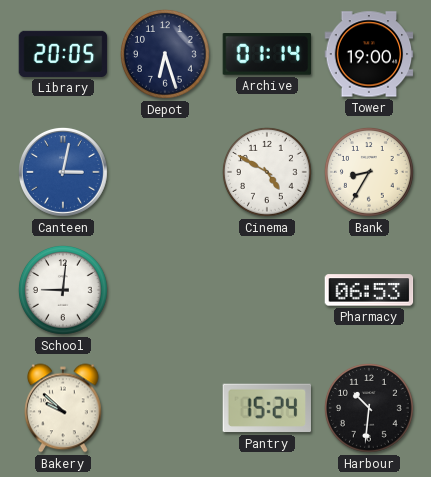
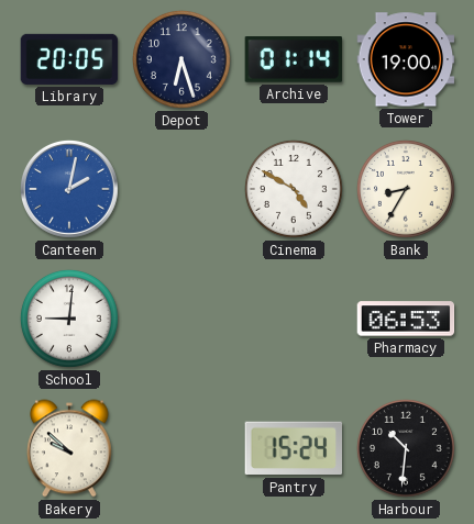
Canteen: 3:02 -> 2:02
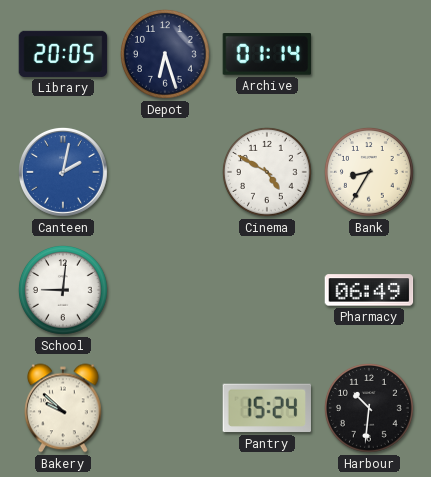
Tower: 19:00 -> none
Pharmacy: 06:53 -> 06:49
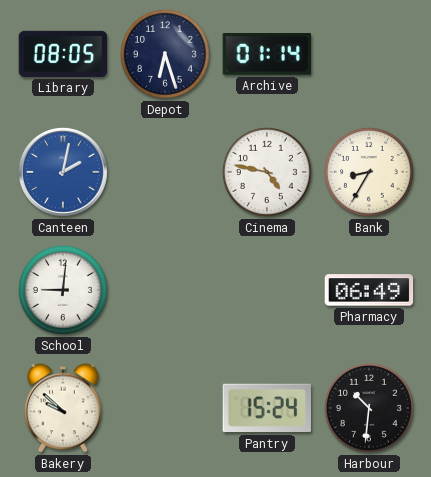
Library: 20:05 -> 08:05
Cinema: 4:50 -> 4:47
